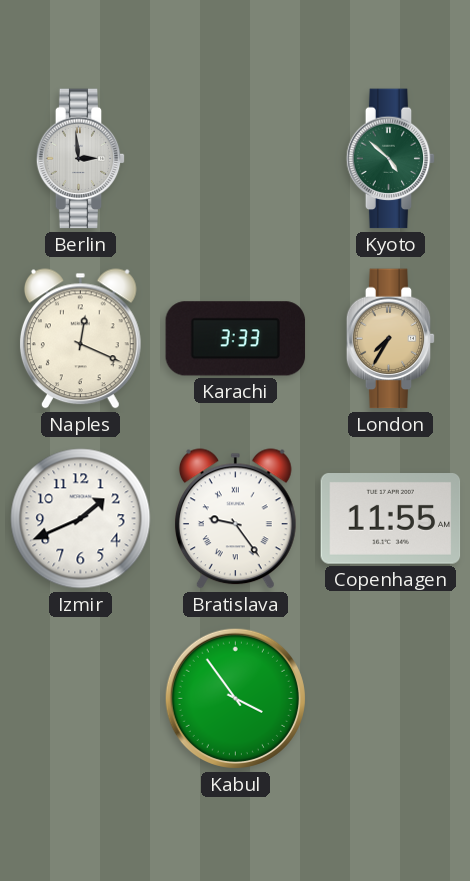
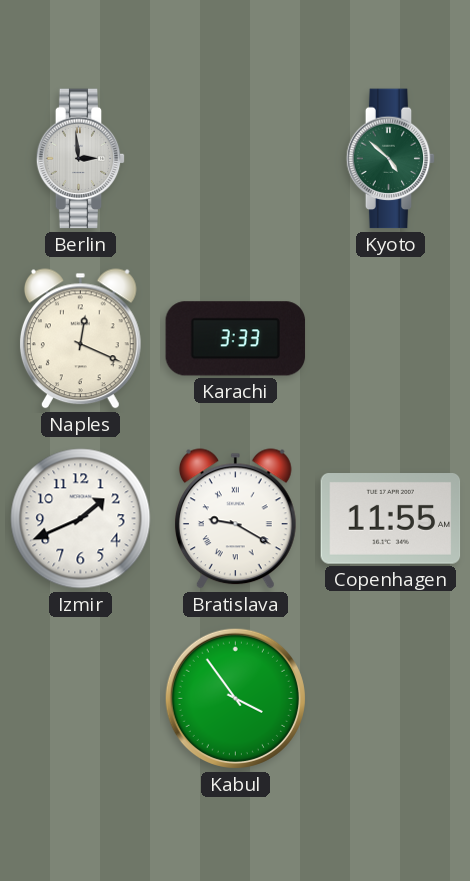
London: 7:35 -> none
Bratislava: 9:24 -> 9:20
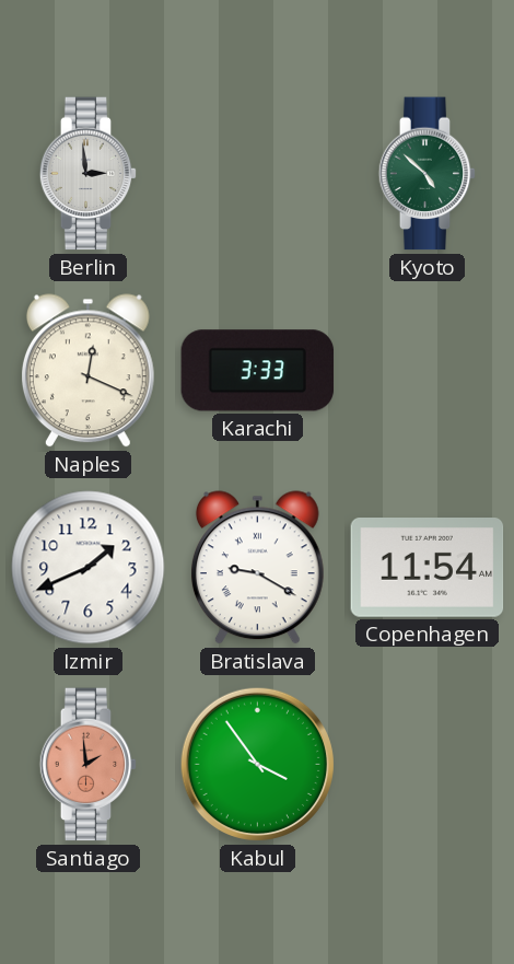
Copenhagen: 11:55 -> 11:54
Santiago: none -> 1:59
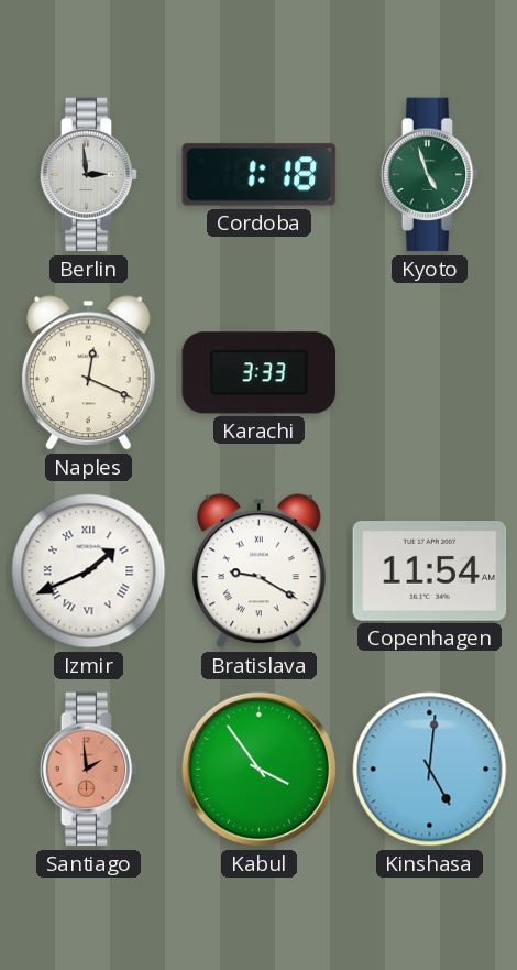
Cordoba: none -> 1:18
Kyoto: 4:52 -> 4:57
Izmir numerals: Arabic -> Roman
Kinshasa: none -> 5:01
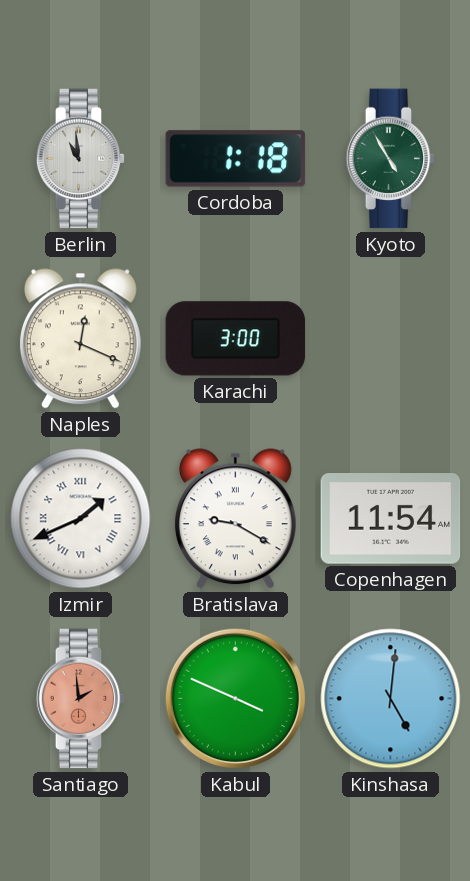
Berlin: 2:59 -> 10:59
Kyoto: 4:57 -> 4:55
Karachi: 3:33 -> 3:00
Kabul: 3:54 -> 3:49
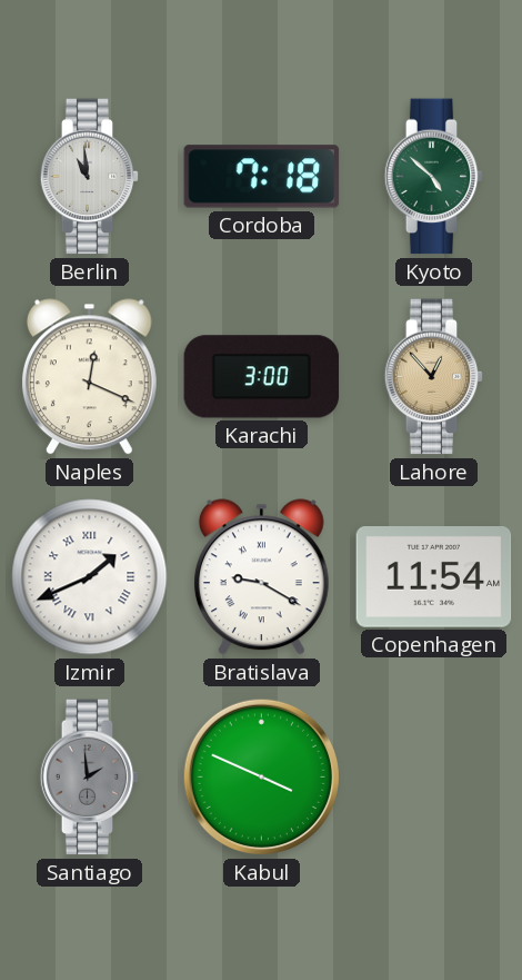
Cordoba: 1:18 -> 7:18
Kyoto: 4:55 -> 4:52
Lahore: none -> 12:53
Santiago dial: salmon -> grey
Kinshasa: 5:01 -> none
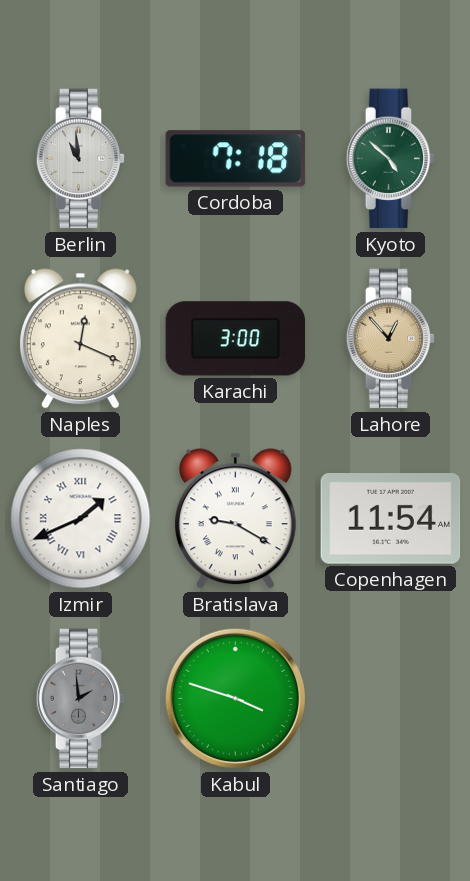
Kabul: 3:49 -> 3:48
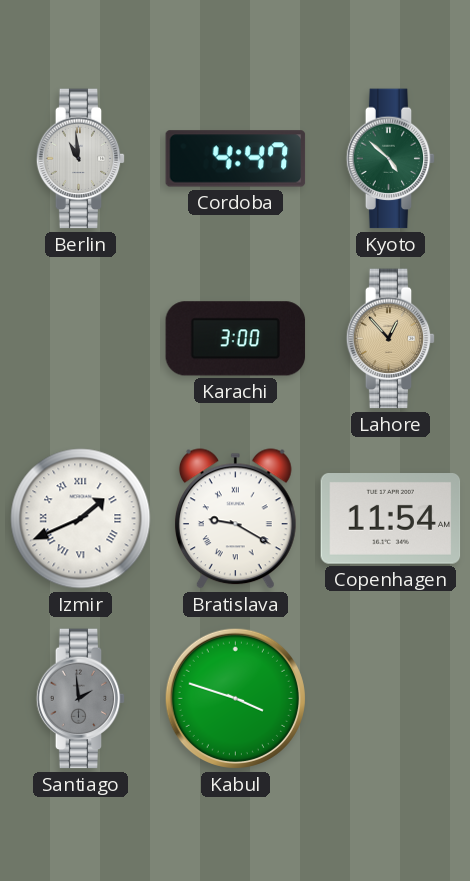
Cordoba: 7:18 -> 4:47
Naples: 12:19 -> none
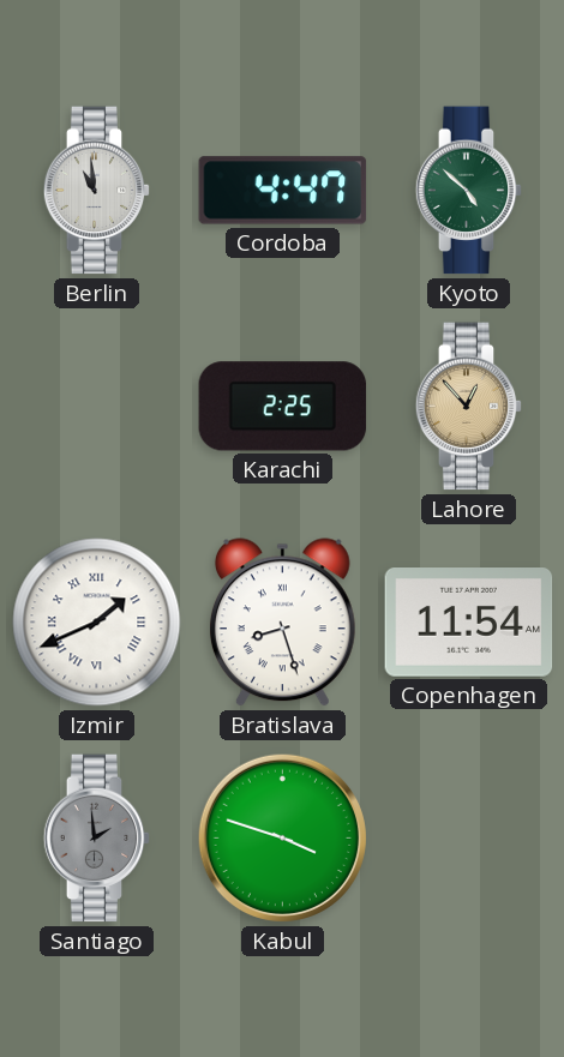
Karachi: 3:00 -> 2:25
Bratislava: 9:20 -> 8:27
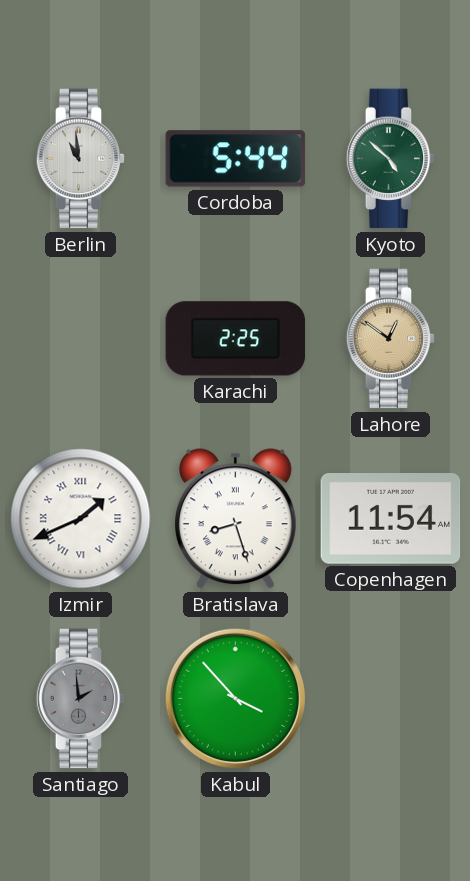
Cordoba: 4:47 -> 5:44
Lahore: 12:53 -> 12:51
Kabul: 3:48 -> 3:53
